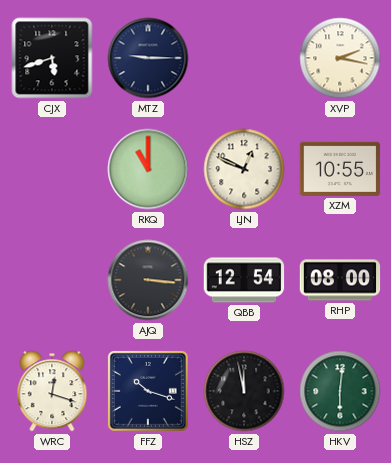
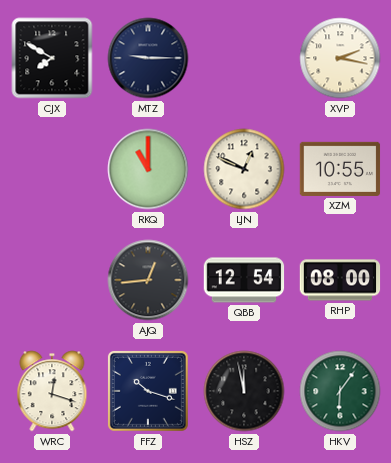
CJX: 5:42 -> 7:50
AJQ: 3:16 -> 12:44
HKV: 6:01 -> 6:06
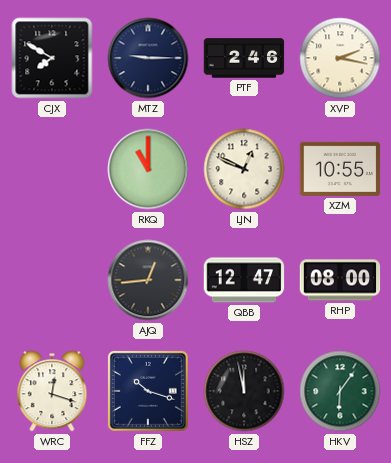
PTF: none -> 2:46
QBB: 12:54 -> 12:47
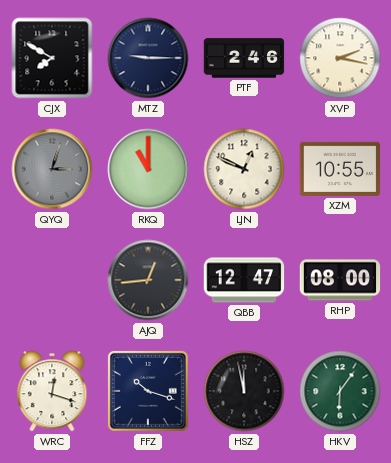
QYQ: none -> 3:03
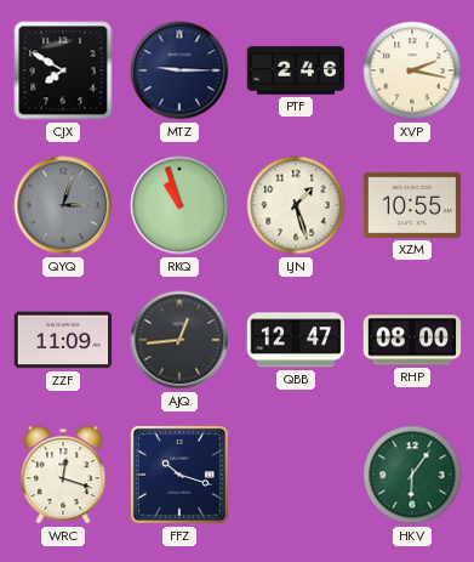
RKQ: 11:00 -> 10:57
LJN: 12:49 -> 1:27
ZZF: none -> 11:09
HSZ: 11:58 -> none
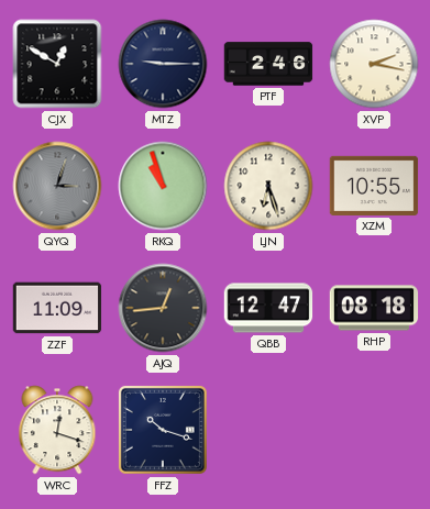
CJX: 7:50 -> 12:50
LJN: 1:27 -> 6:27
RHP: 08:00 -> 08:18
HKV: 6:06 -> none
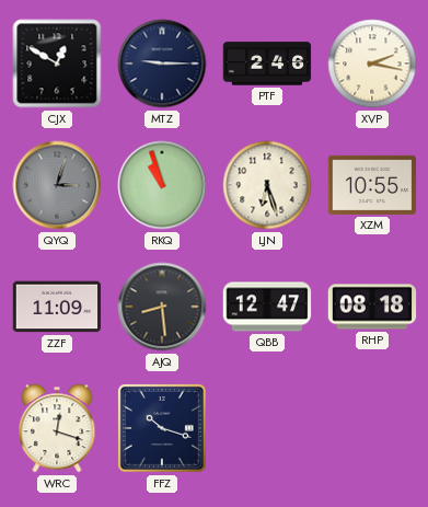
AJQ: 12:44 -> 8:29
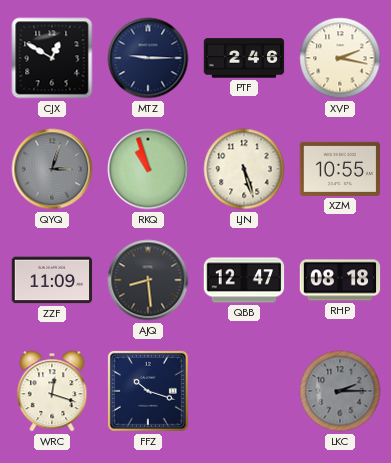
LJN: 6:27 -> 5:27
LKC: none -> 2:15
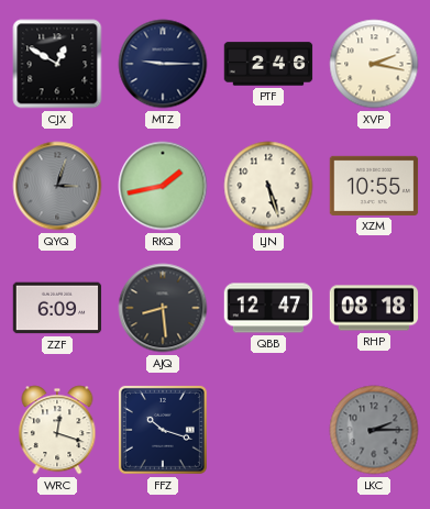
RKQ: 10:57 -> 1:43
ZZF: 11:09 -> 6:09
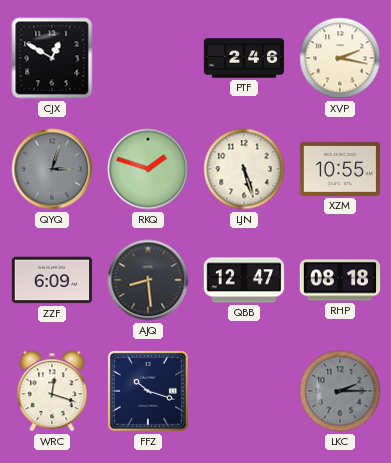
MTZ: 9:15 -> none
RKQ: 1:43 -> 1:48
